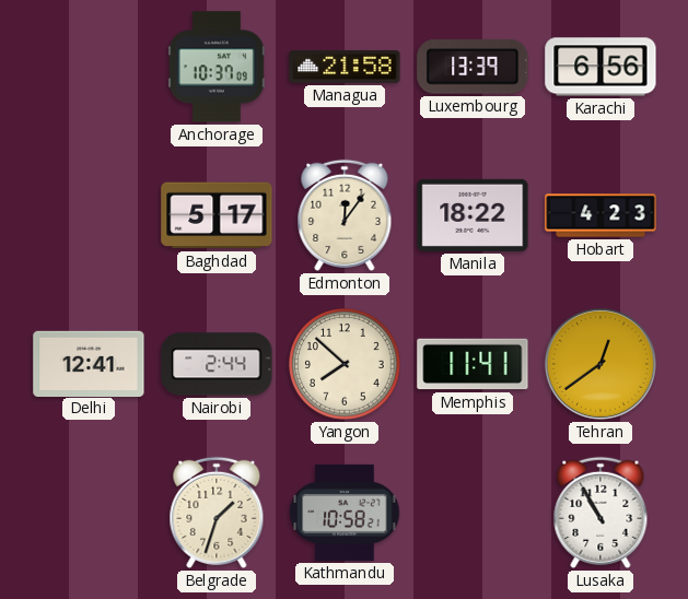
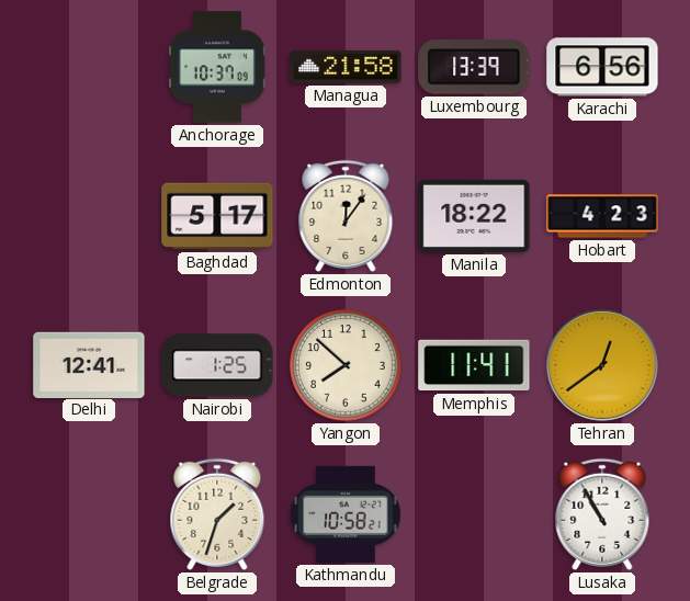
Nairobi: 2:44 -> 1:25
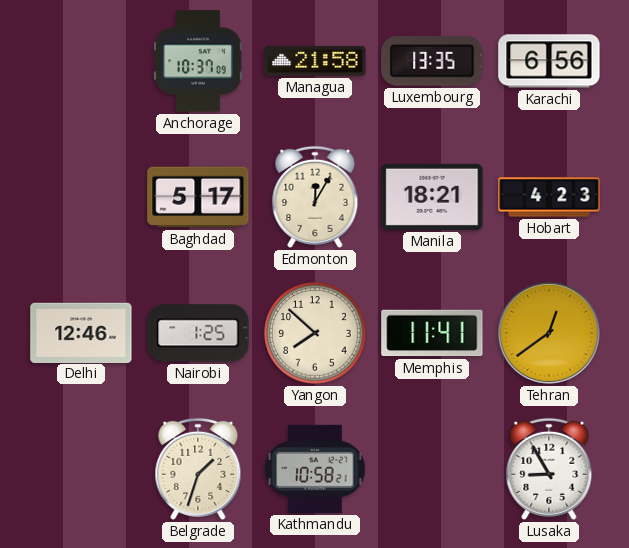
Luxembourg: 13:39 -> 13:35
Edmonton: 12:06 -> 12:05
Manila: 18:22 -> 18:21
Delhi: 12:41 -> 12:46
Lusaka: 10:55 -> 8:55
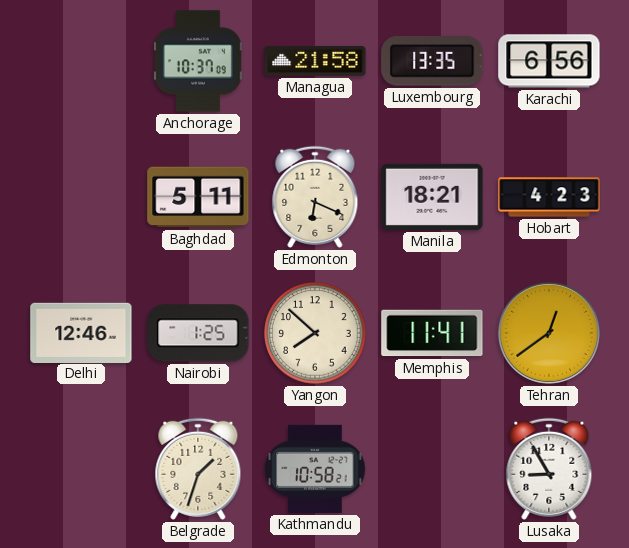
Baghdad: 5:17 -> 5:11
Edmonton: 12:05 -> 6:19
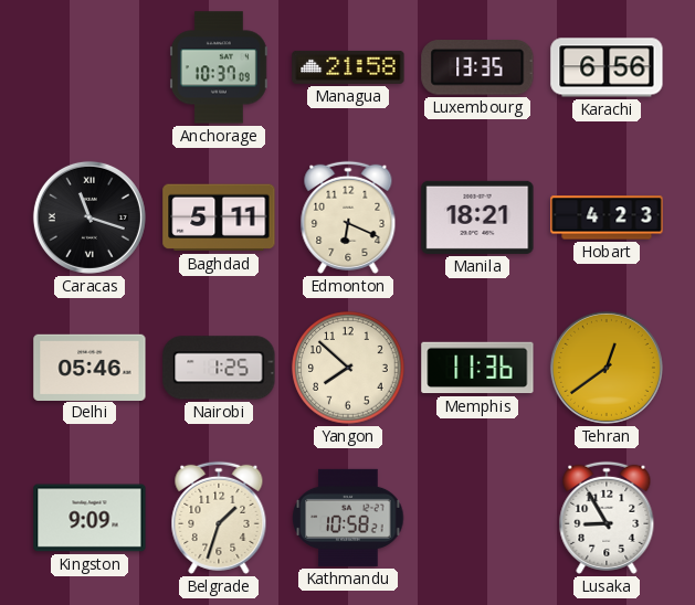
Caracas: none -> 11:18
Delhi: 12:46 -> 05:46
Memphis: 11:41 -> 11:36
Kingston: none -> 9:09
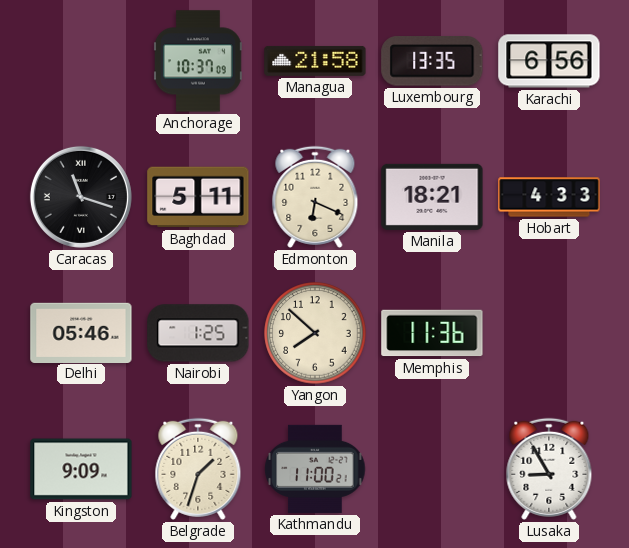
Hobart: 4:23 -> 4:33
Tehran: 12:39 -> none
Kathmandu: 10:58 -> 11:00
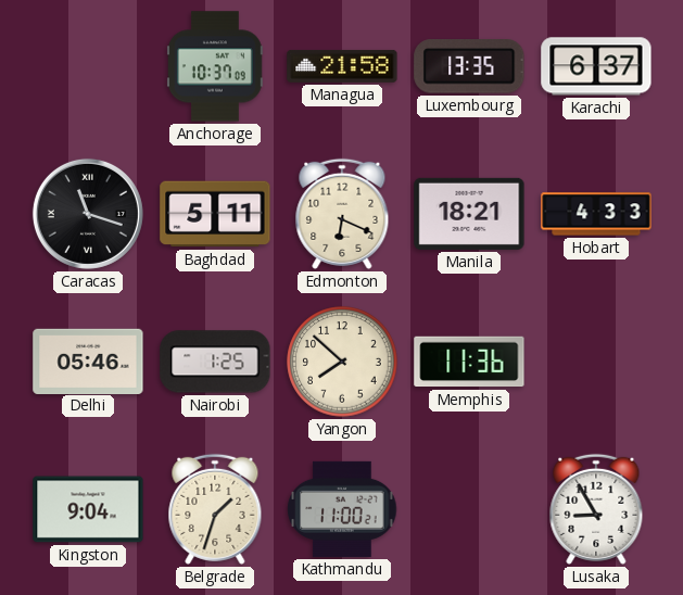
Karachi: 6:56 -> 6:37
Kingston: 9:09 -> 9:04
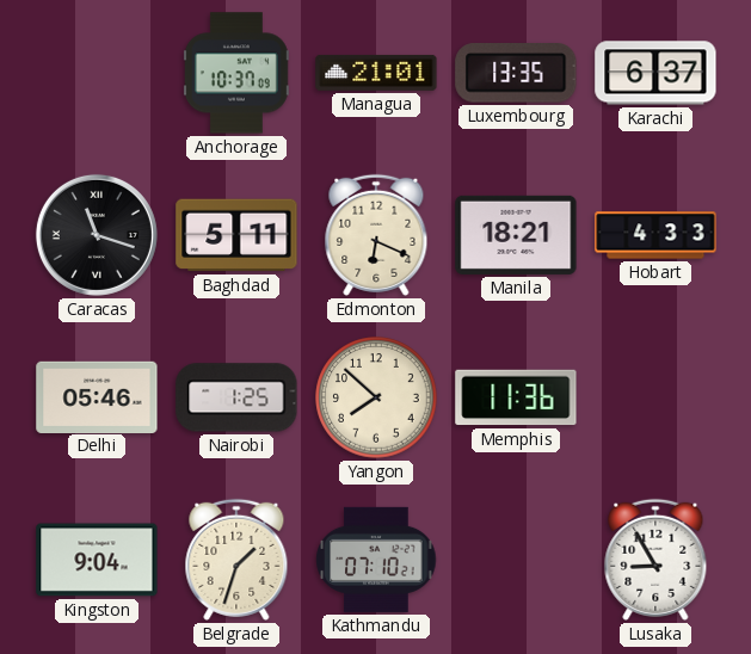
Managua: 21:58 -> 21:01
Kathmandu: 11:00 -> 07:10
